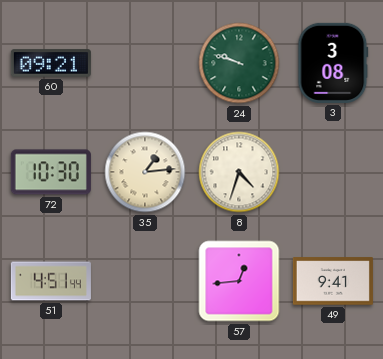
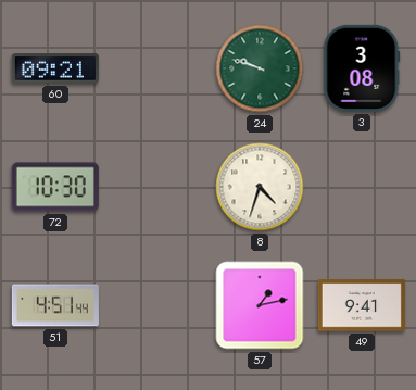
35: 1:14 -> none
57: 12:44 -> 1:13
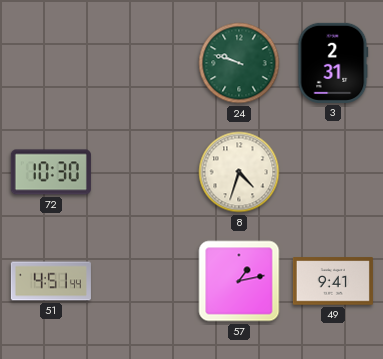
60: 09:21 -> none
3: 3:08 -> 2:31
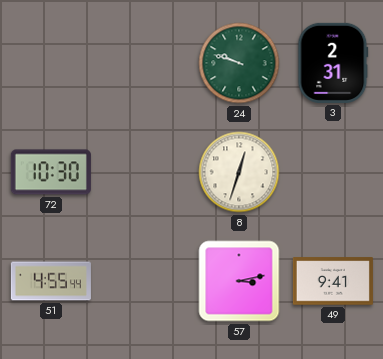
8: 4:33 -> 12:33
51: 4:51 -> 4:55
57: 1:13 -> 3:13
